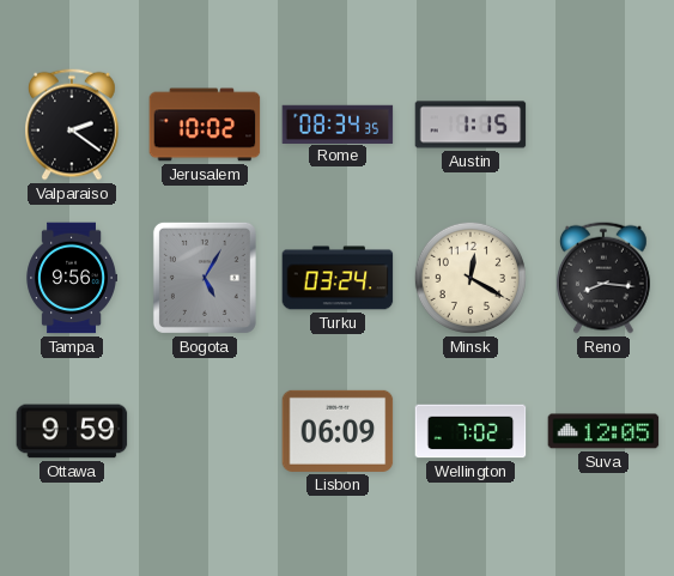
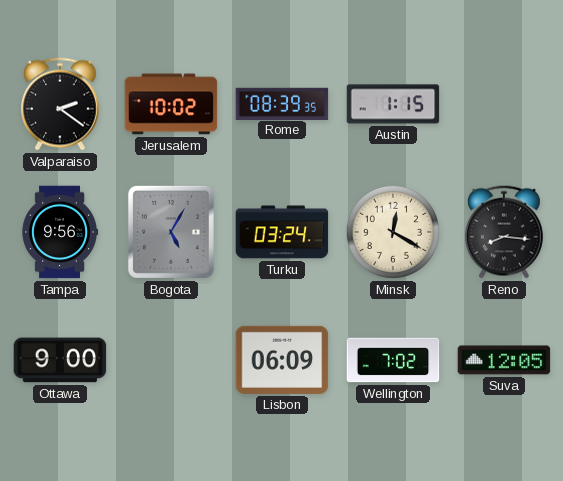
Rome: 08:34 -> 08:39
Ottawa: 9:59 -> 9:00
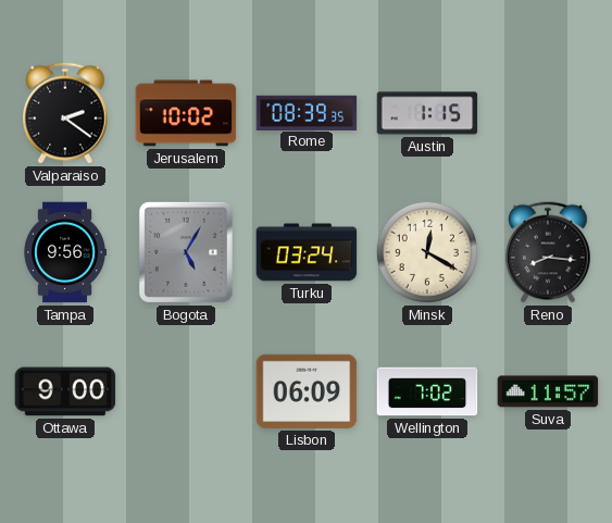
Suva: 12:05 -> 11:57
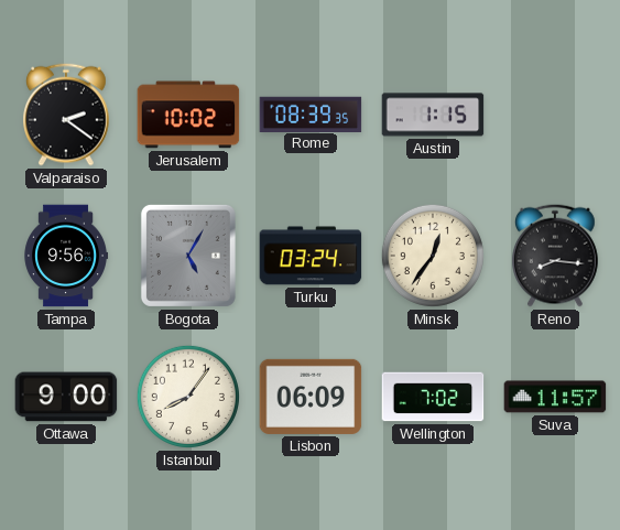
Minsk: 12:20 -> 12:36
Istanbul: none -> 8:06
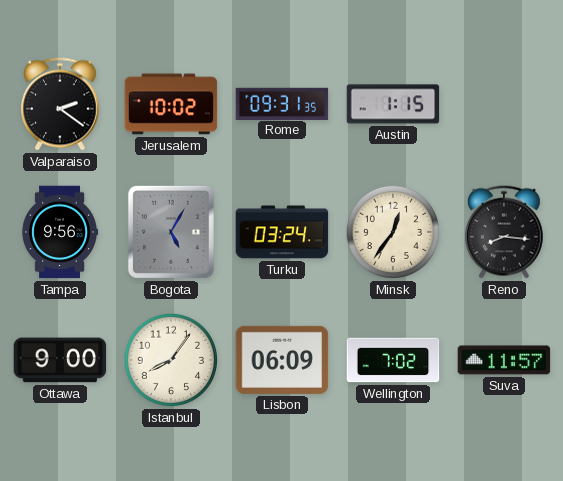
Rome: 08:39 -> 09:31
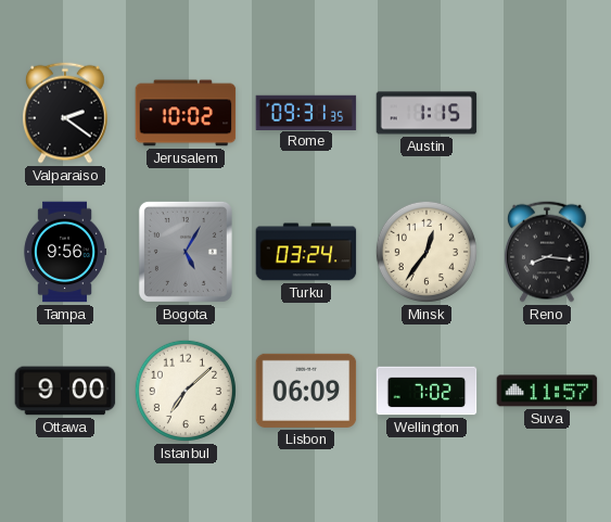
Istanbul: 8:06 -> 7:08
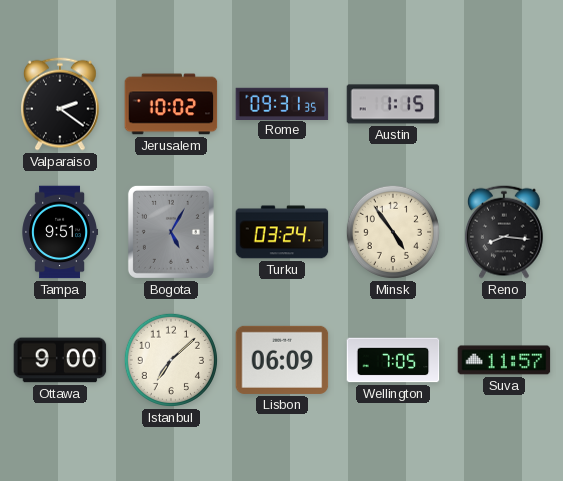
Tampa: 9:56 -> 9:51
Minsk: 12:36 -> 4:54
Wellington: 7:02 -> 7:05
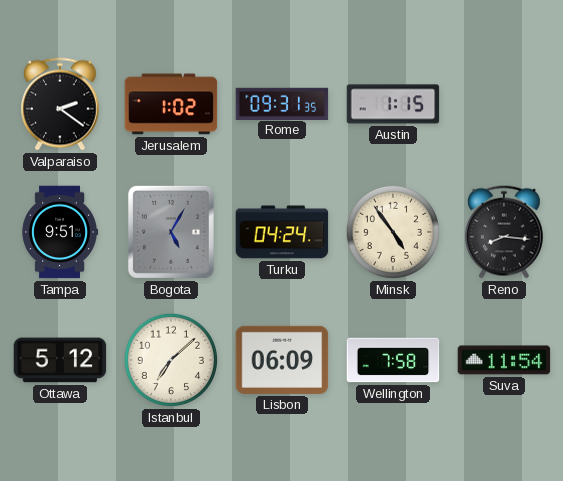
Jerusalem: 10:02 -> 1:02
Turku: 03:24 -> 04:24
Ottawa: 9:00 -> 5:12
Wellington: 7:05 -> 7:58
Suva: 11:57 -> 11:54
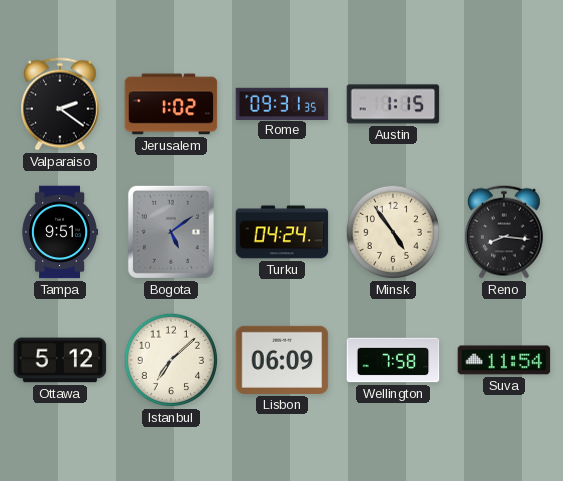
Bogota: 5:05 -> 5:09
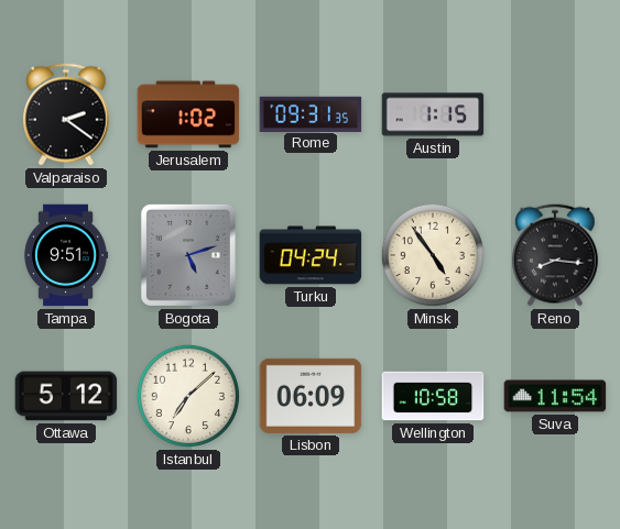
Bogota: 5:09 -> 5:12
Wellington: 7:58 -> 10:58
